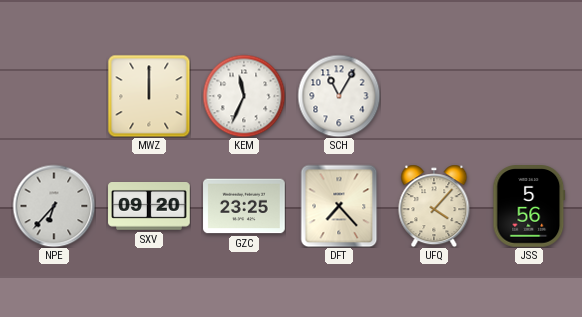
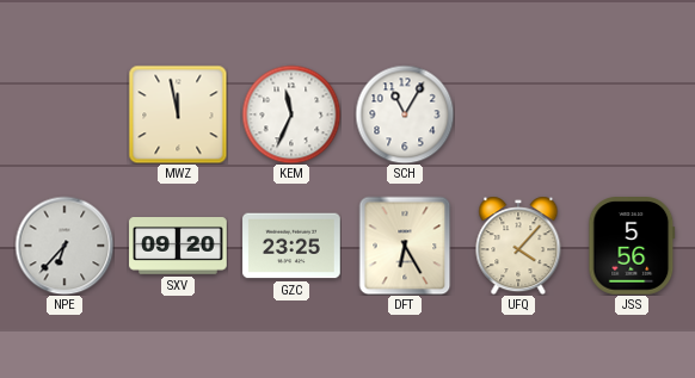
MWZ: 12:00 -> 11:58
DFT: 7:23 -> 6:25
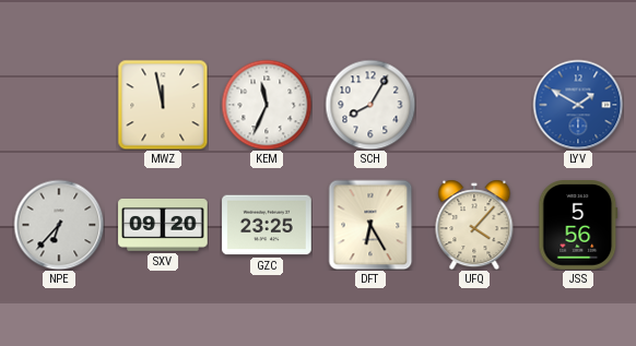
SCH: 11:05 -> 8:05
LYV: none -> 1:50
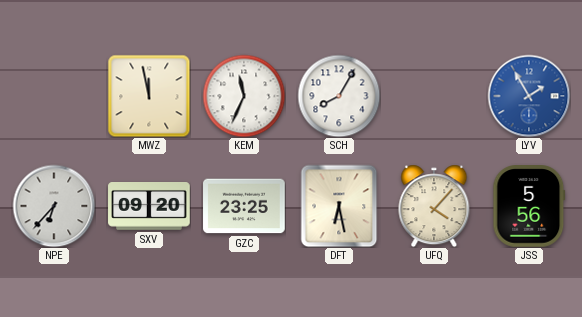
LYV: 1:50 -> 1:55
DFT: 6:25 -> 6:28
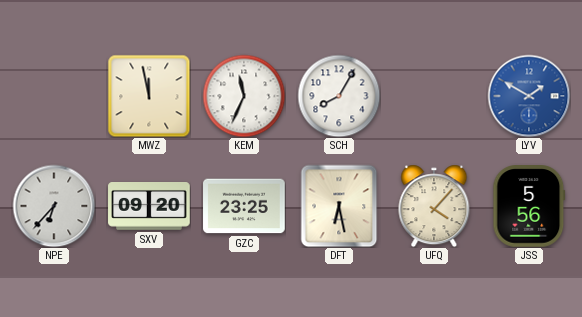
LYV: 1:55 -> 1:50
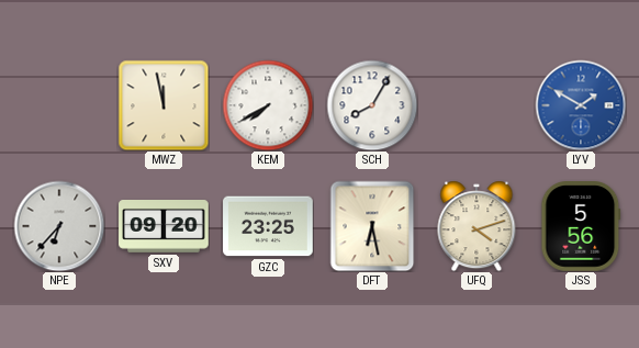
KEM: 11:34 -> 7:40
UFQ: 4:07 -> 4:12
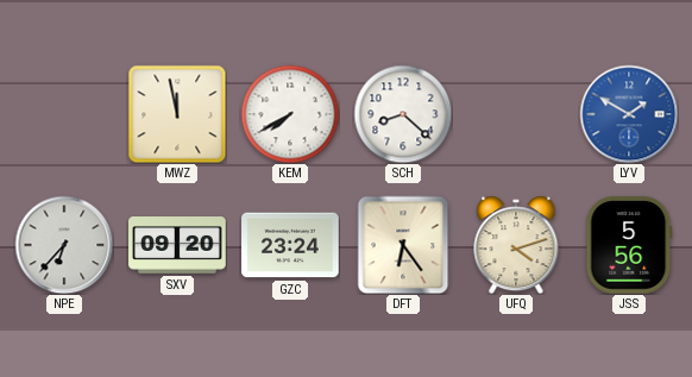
SCH: 8:05 -> 8:22
GZC: 23:25 -> 23:24
DFT: 6:28 -> 6:24
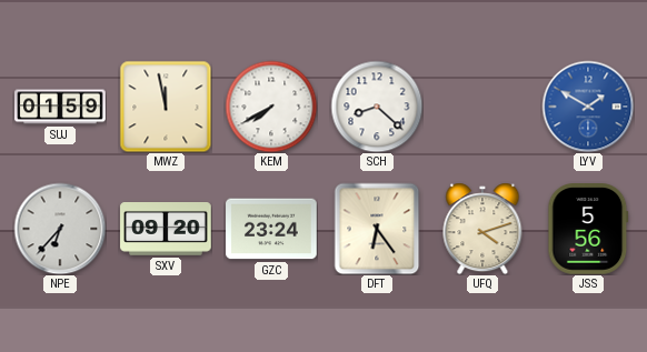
SUJ: none -> 01:59
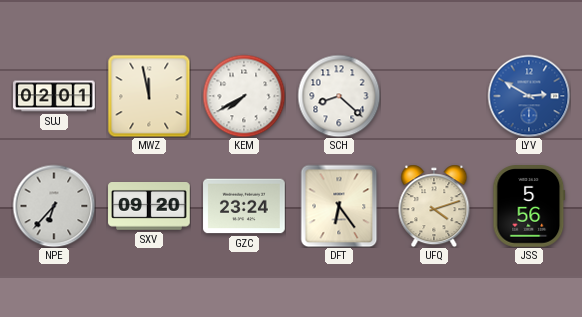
SUJ: 01:59 -> 02:01
LYV: 1:50 -> 2:50
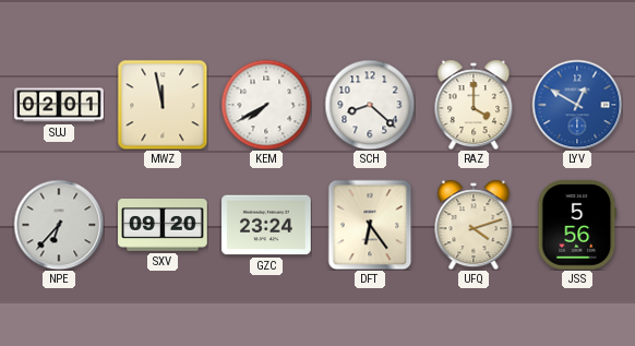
RAZ: none -> 4:00
LYV: 2:50 -> 12:50
